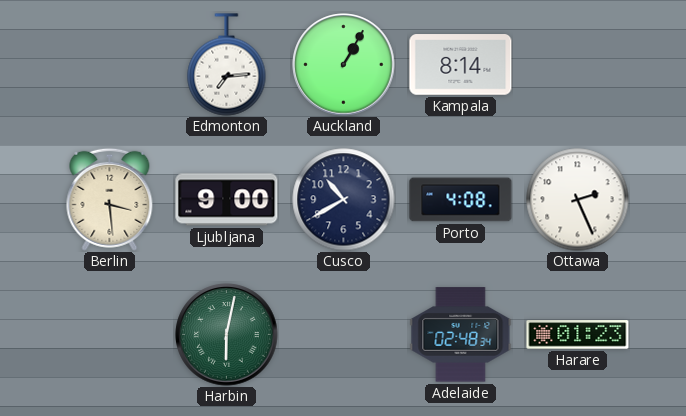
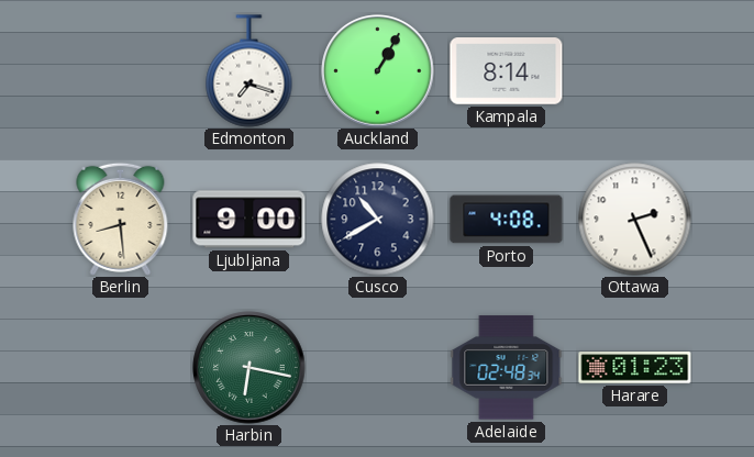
Edmonton: 7:14 -> 7:18
Berlin: 3:29 -> 8:29
Harbin: 6:02 -> 6:17
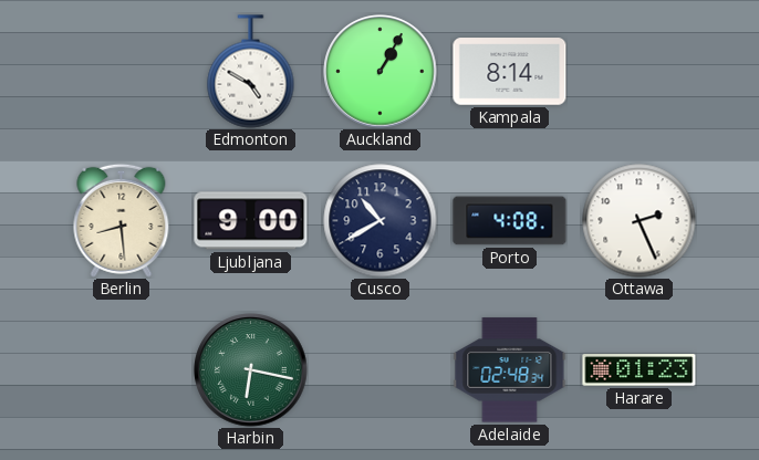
Edmonton: 7:18 -> 4:50
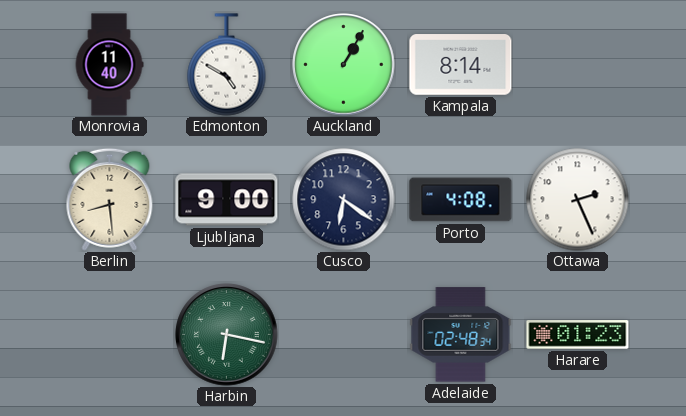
Monrovia: none -> 11:40
Cusco: 10:40 -> 6:21
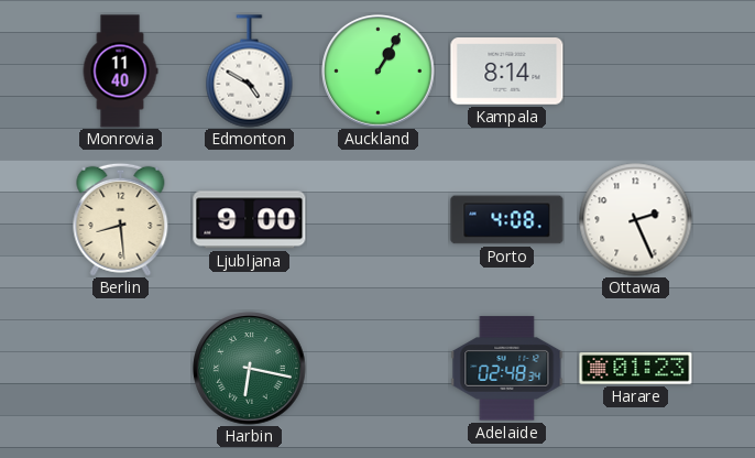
Cusco: 6:21 -> none
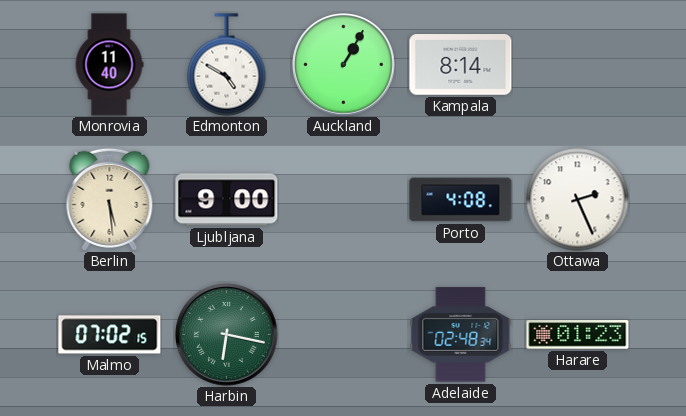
Berlin: 8:29 -> 5:29
Malmo: none -> 07:02
